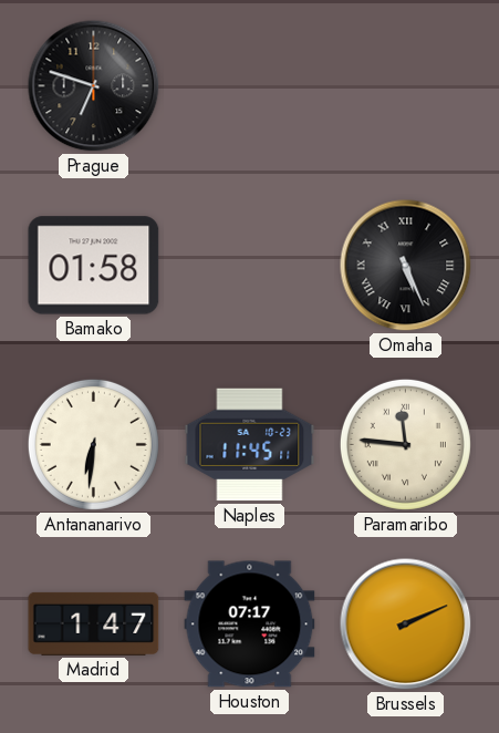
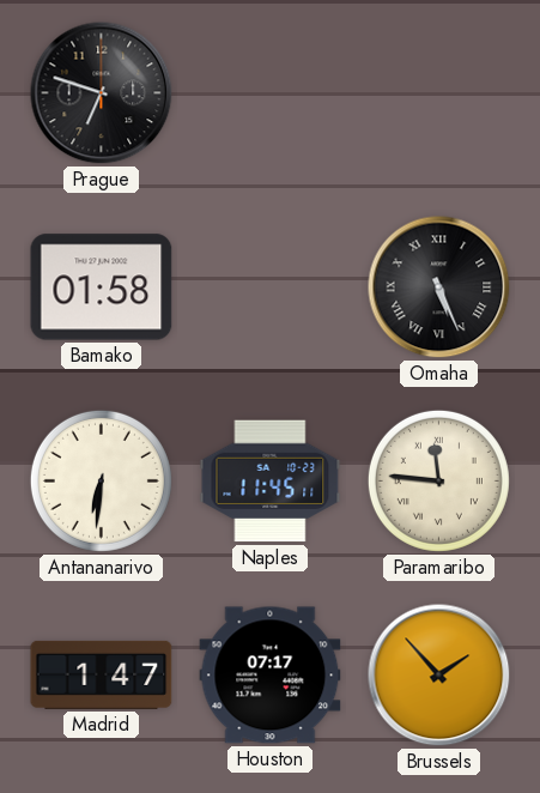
Brussels: 2:11 -> 1:53
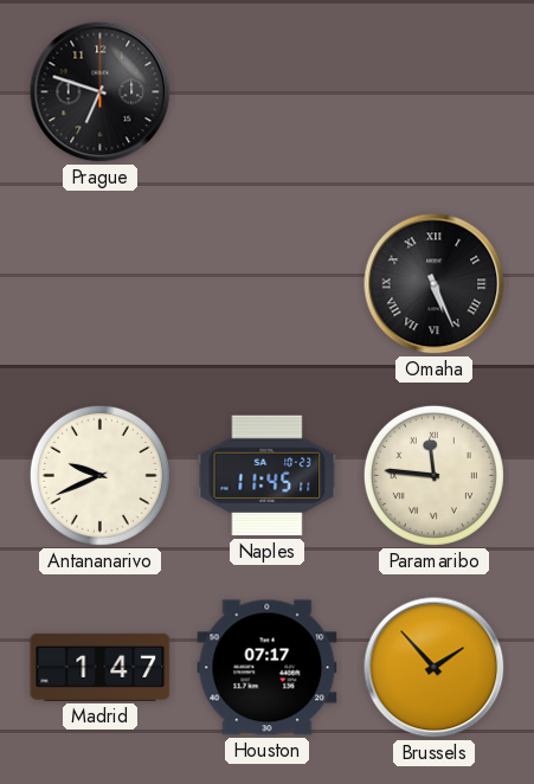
Bamako: 01:58 -> none
Antananarivo: 6:31 -> 9:41
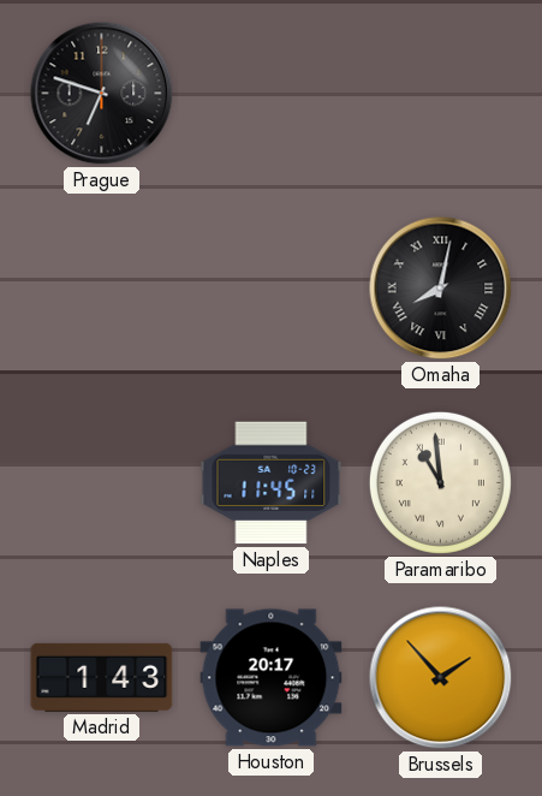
Omaha: 5:26 -> 8:02
Antananarivo: 9:41 -> none
Paramaribo: 11:46 -> 10:59
Madrid: 1:47 -> 1:43
Houston: 07:17 -> 20:17
